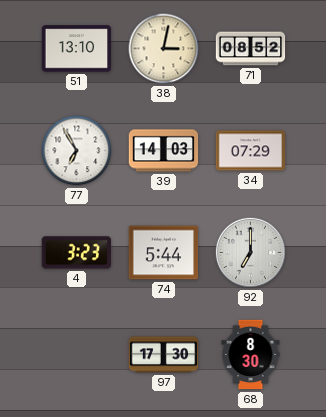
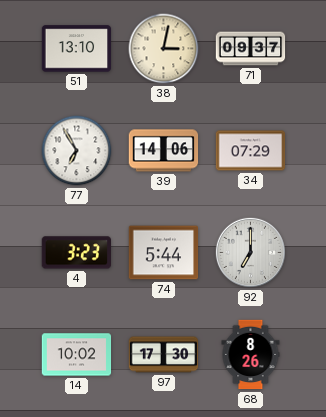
71: 08:52 -> 09:37
39: 14:03 -> 14:06
14: none -> 10:02
68: 8:30 -> 8:26
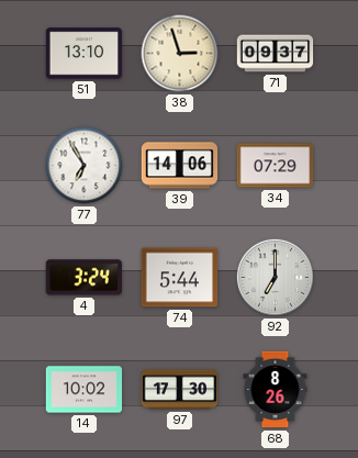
38: 3:02 -> 2:57
4: 3:23 -> 3:24
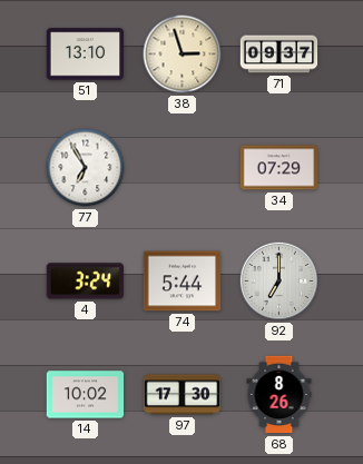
39: 14:06 -> none
